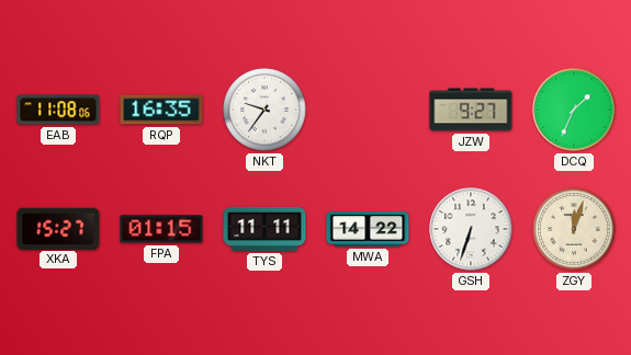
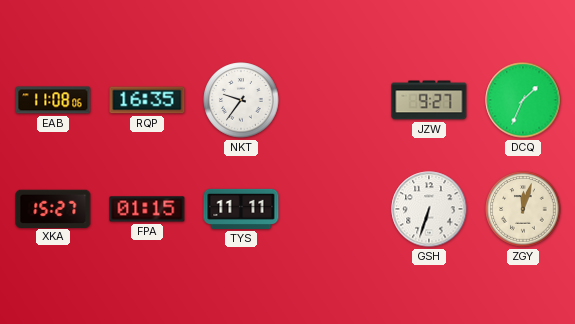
MWA: 14:22 -> none
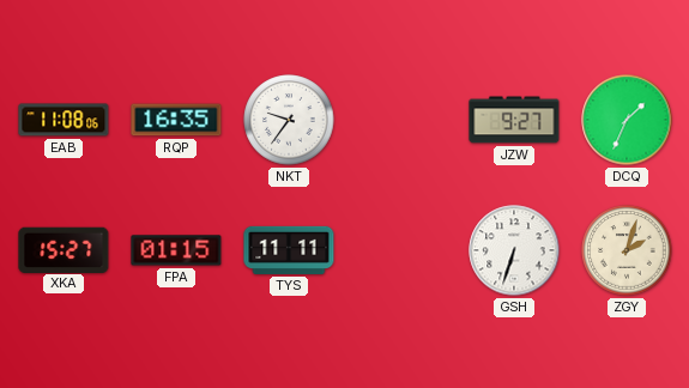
ZGY: 12:03 -> 2:03
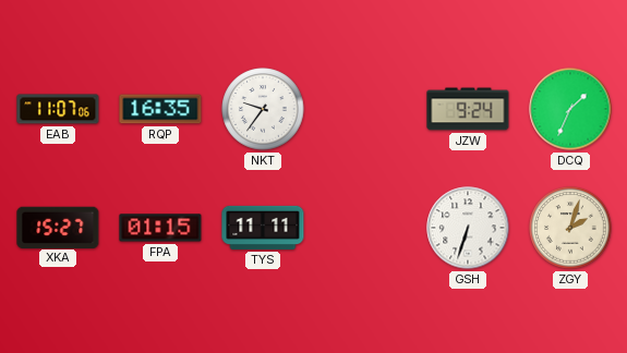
EAB: 11:08 -> 11:07
JZW: 9:27 -> 9:24
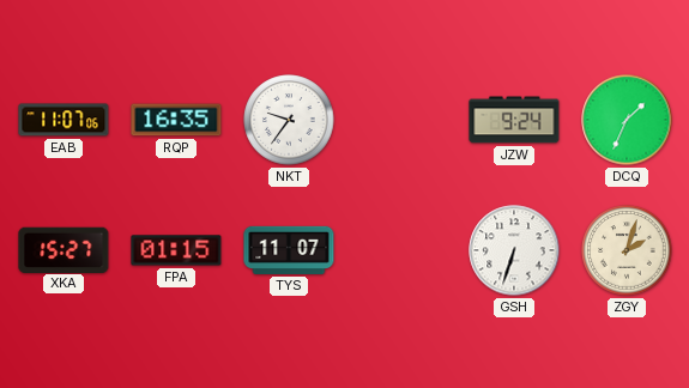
TYS: 11:11 -> 11:07
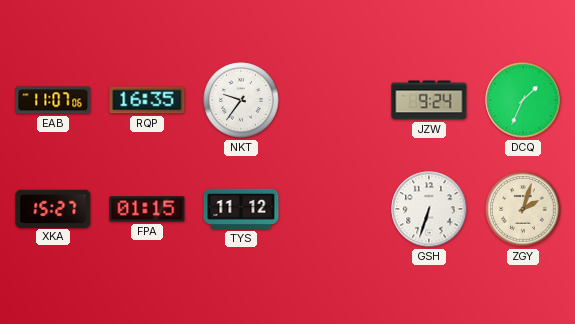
TYS: 11:07 -> 11:12
